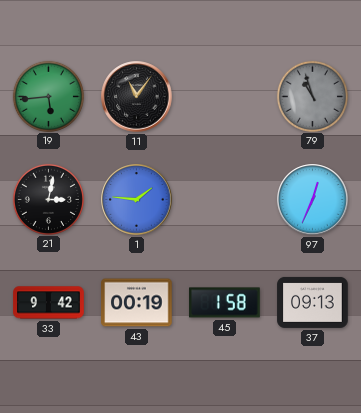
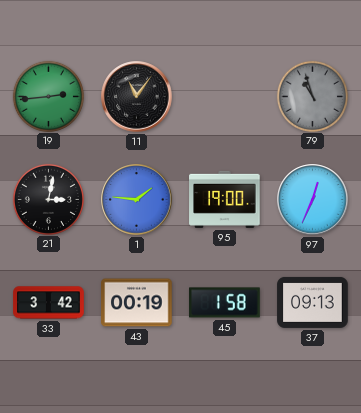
19: 5:44 -> 2:44
95: none -> 19:00
33: 9:42 -> 3:42
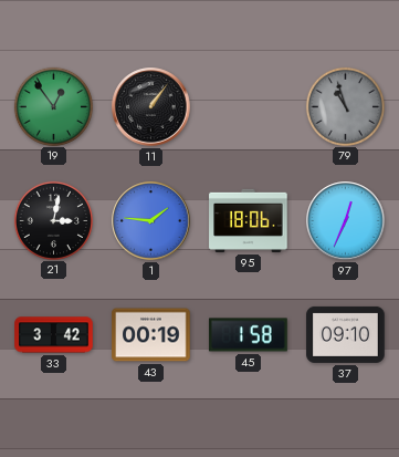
19: 2:44 -> 12:54
11: 11:06 -> 1:06
95: 19:00 -> 18:06
37: 09:13 -> 09:10
